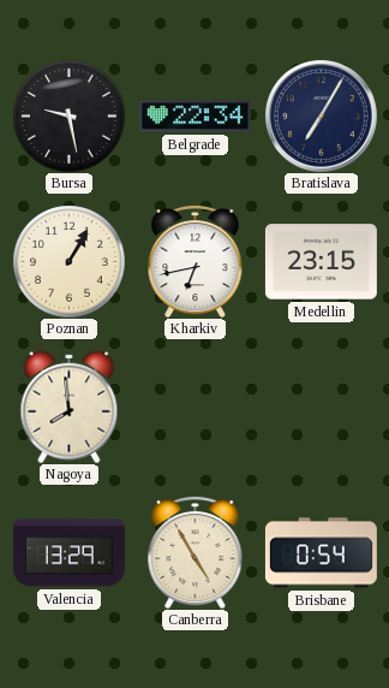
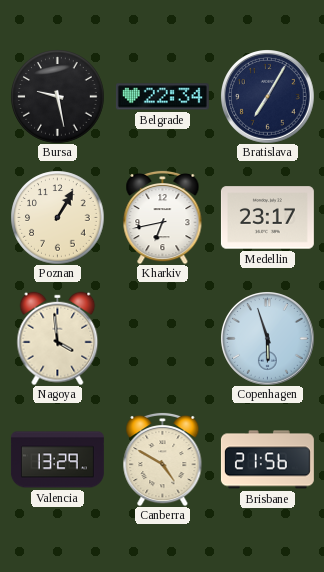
Medellin: 23:15 -> 23:17
Nagoya: 7:59 -> 3:59
Copenhagen: none -> 5:57
Canberra: 4:55 -> 4:50
Brisbane: 0:54 -> 21:56
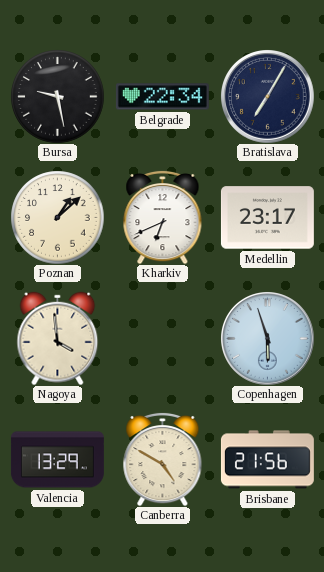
Poznan: 1:05 -> 1:08
Kharkiv: 6:43 -> 6:41
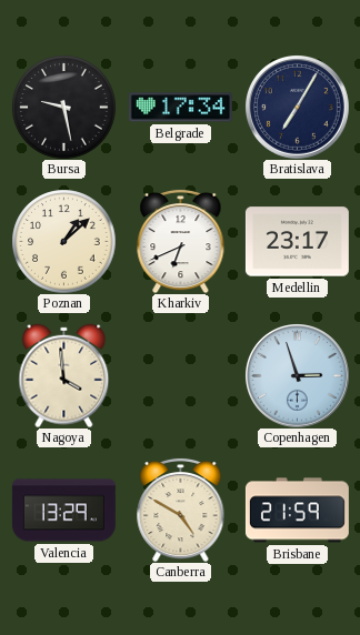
Belgrade: 22:34 -> 17:34
Copenhagen: 5:57 -> 2:57
Brisbane: 21:56 -> 21:59
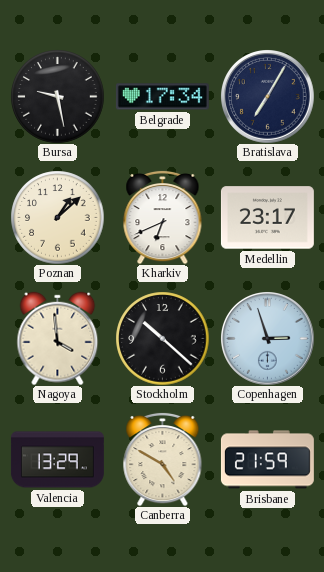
Stockholm: none -> 10:22
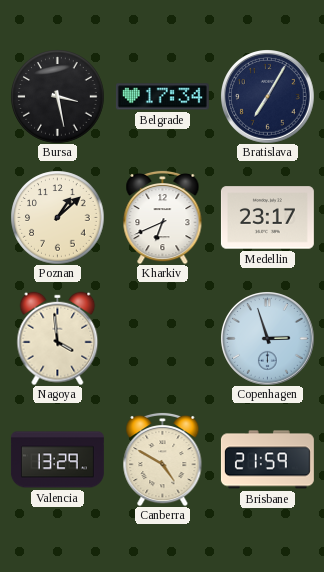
Bursa: 9:28 -> 3:28
Stockholm: 10:22 -> none
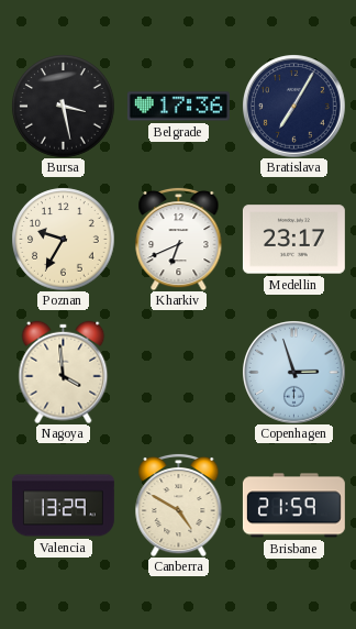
Belgrade: 17:34 -> 17:36
Poznan: 1:08 -> 9:35
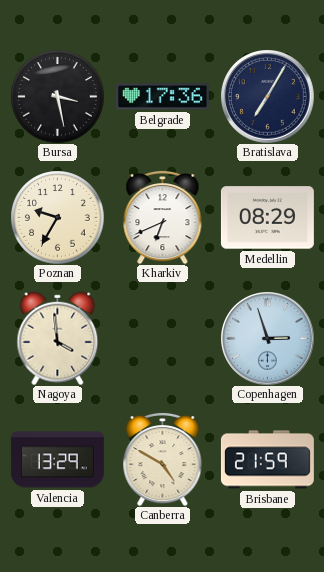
Medellin: 23:17 -> 08:29
